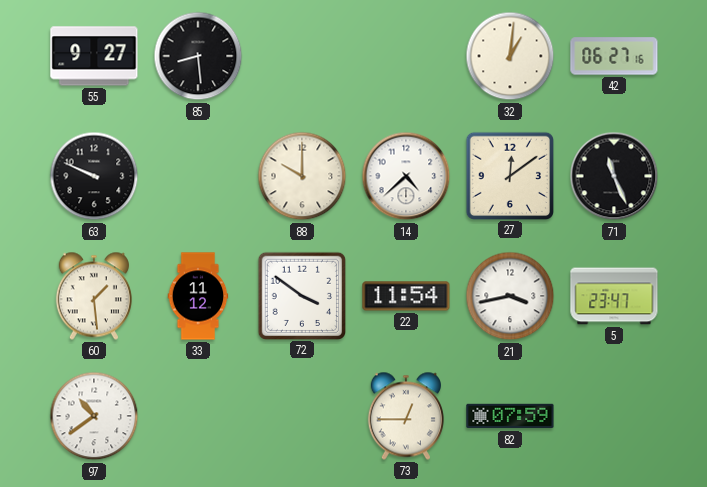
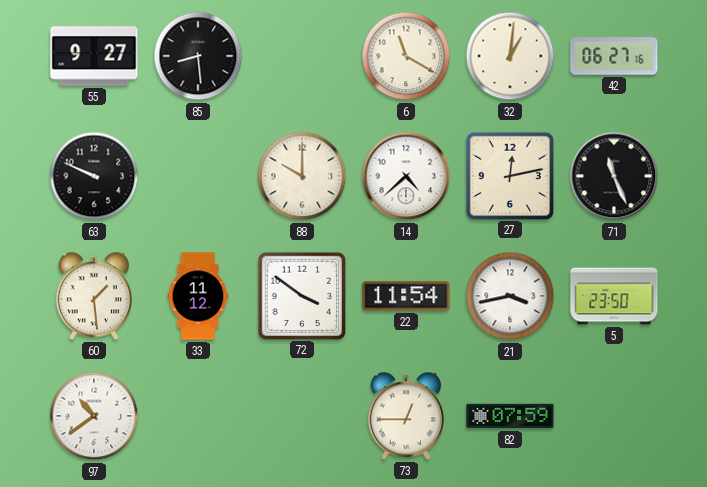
6: none -> 11:20
27: 12:09 -> 12:13
5: 23:47 -> 23:50
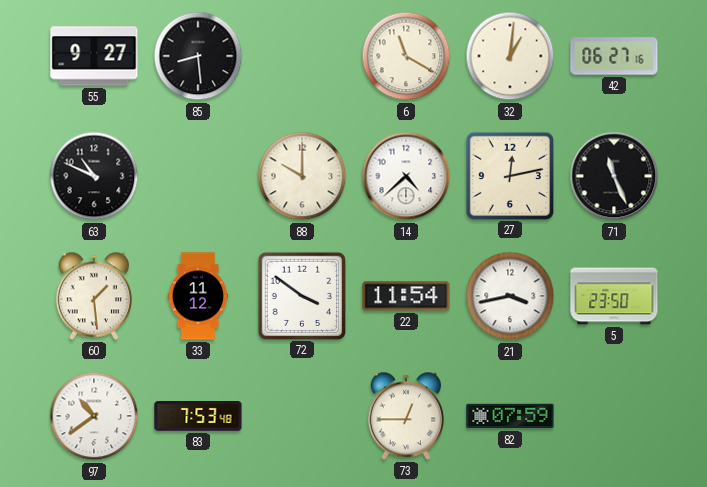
63: 9:49 -> 10:49
83: none -> 7:53
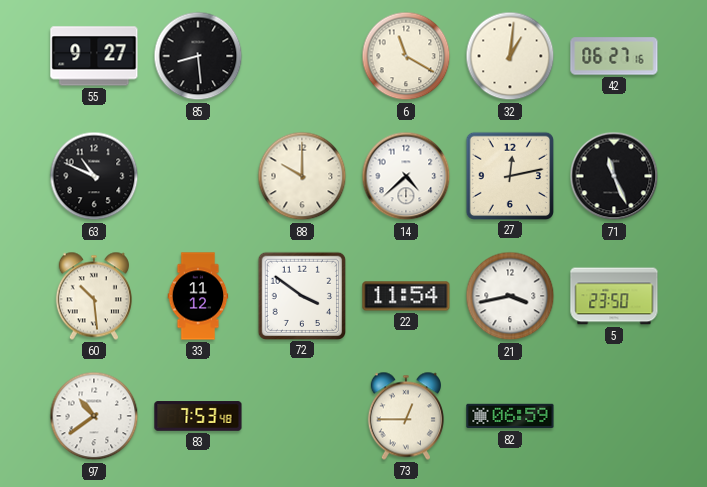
60: 1:29 -> 10:29
82: 07:59 -> 06:59
